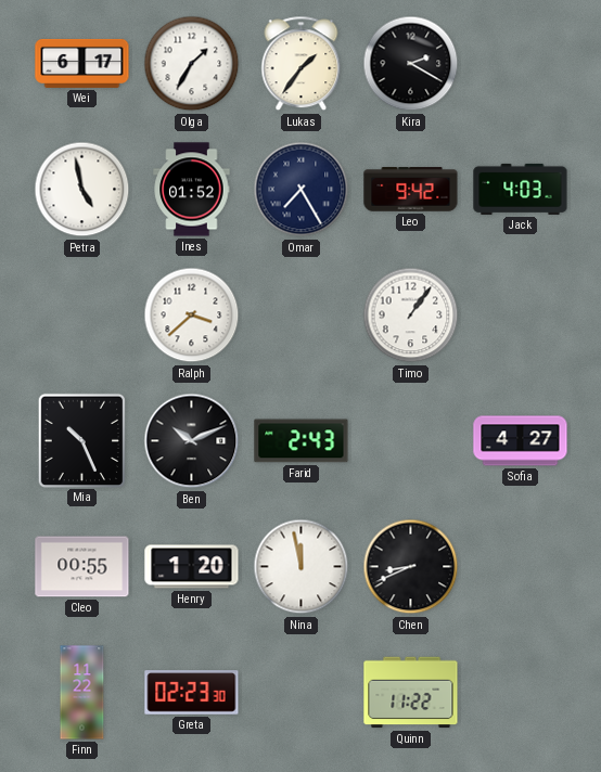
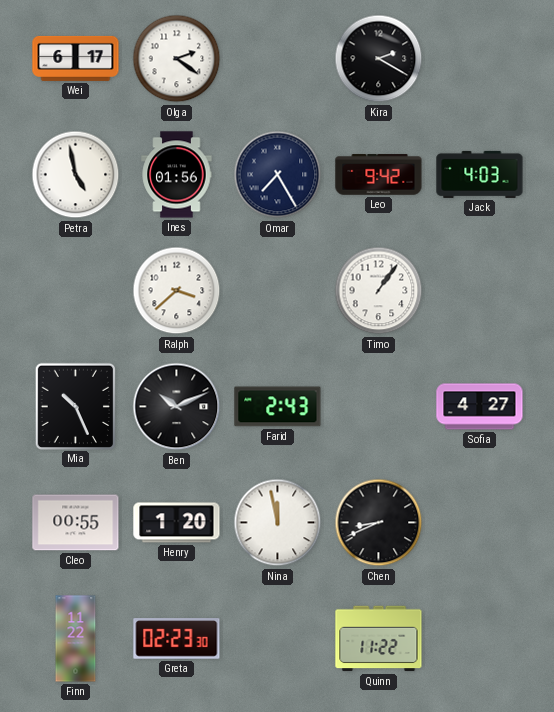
Olga: 1:35 -> 2:21
Lukas: 1:36 -> none
Ines: 01:52 -> 01:56
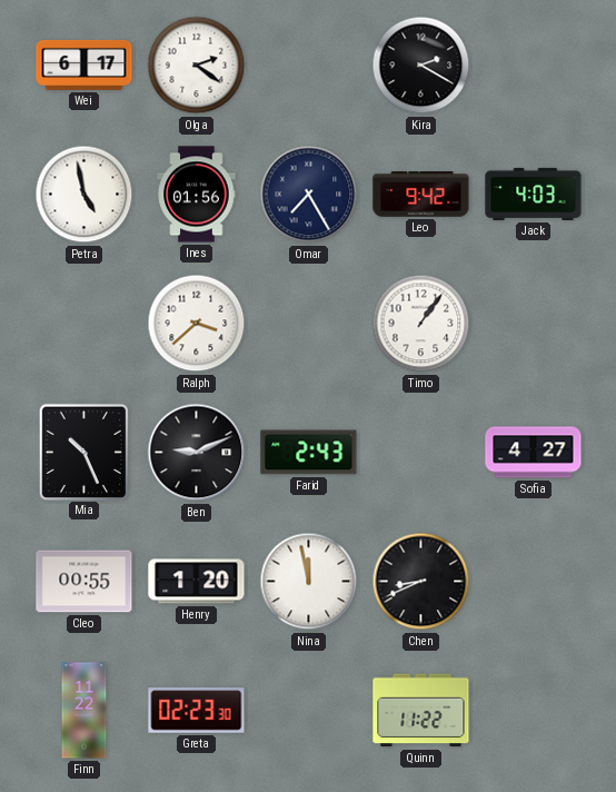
Ben: 10:11 -> 9:11
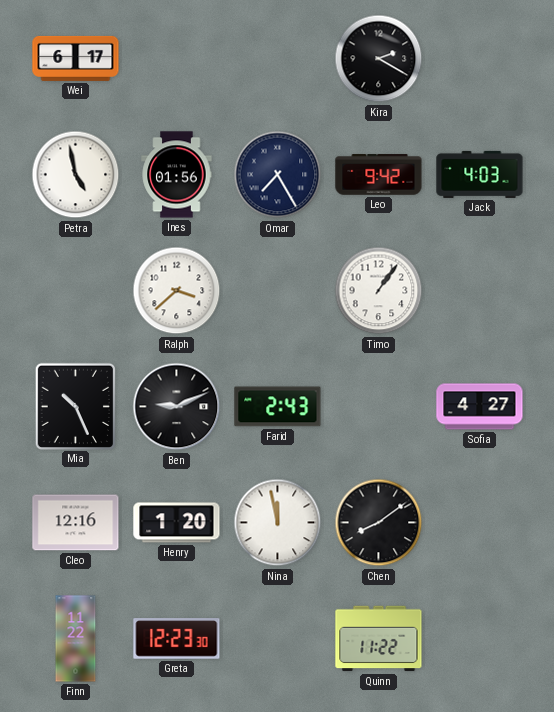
Olga: 2:21 -> none
Cleo: 00:55 -> 12:16
Chen: 8:41 -> 8:09
Greta: 02:23 -> 12:23
